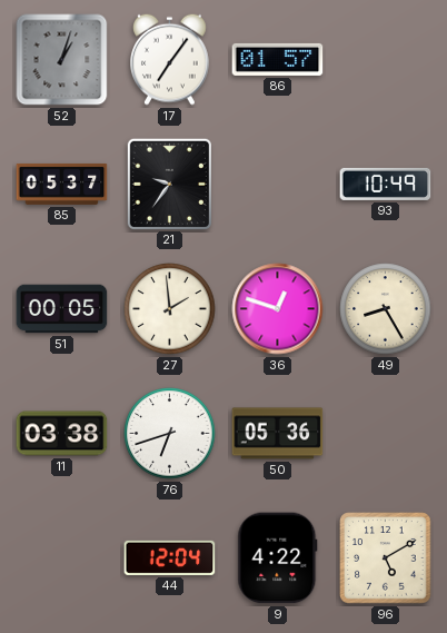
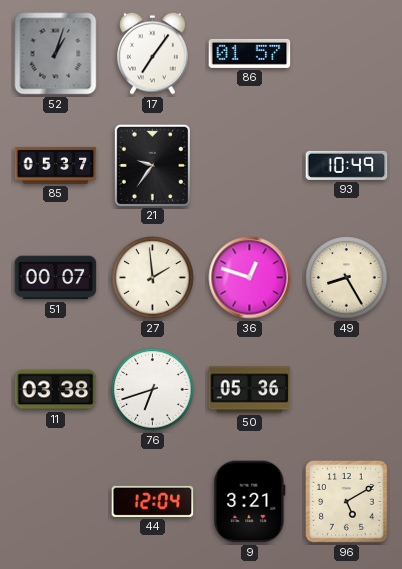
51: 00:05 -> 00:07
9: 4:22 -> 3:21
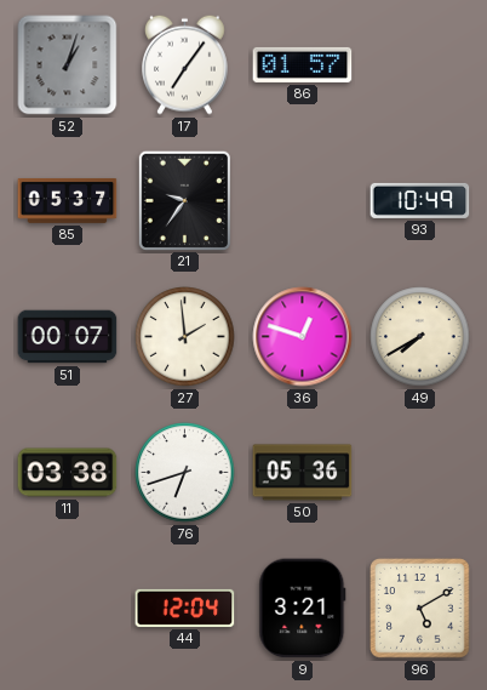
49: 8:25 -> 7:40
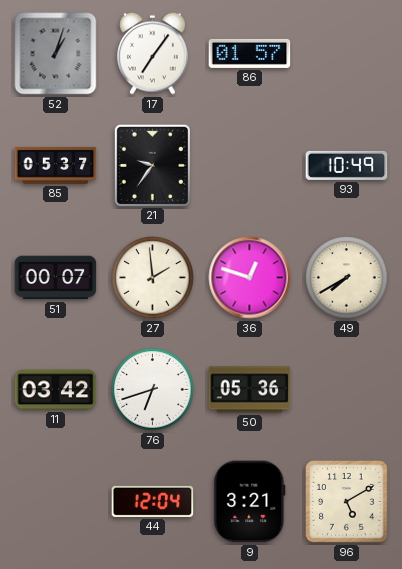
11: 03:38 -> 03:42
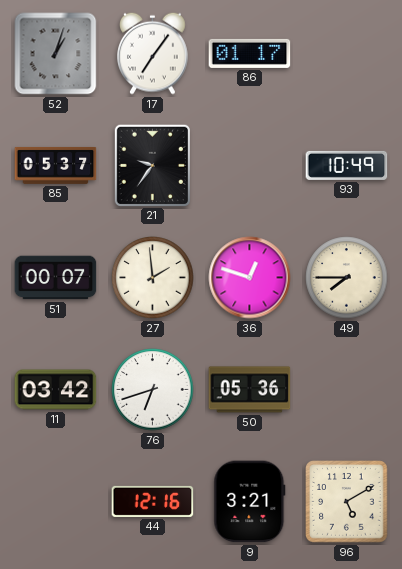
86: 01:57 -> 01:17
49: 7:40 -> 7:45
44: 12:04 -> 12:16
